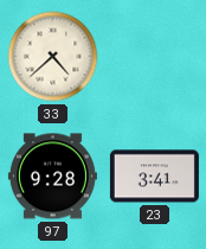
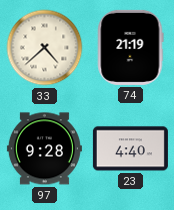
74: none -> 21:19
23: 3:41 -> 4:40
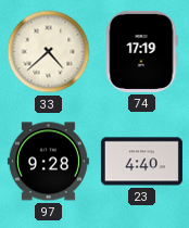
74: 21:19 -> 17:19
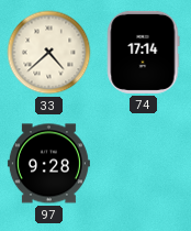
74: 17:19 -> 17:14
23: 4:40 -> none
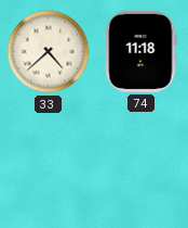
74: 17:14 -> 11:18
97: 9:28 -> none
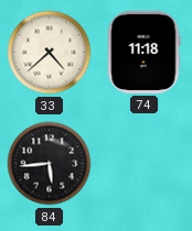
84: none -> 5:44
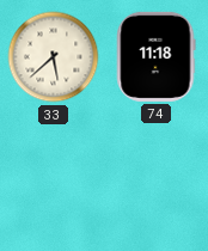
33: 4:38 -> 5:38
84: 5:44 -> none
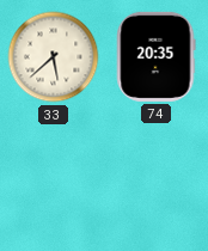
74: 11:18 -> 20:35
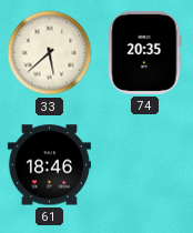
61: none -> 18:46
